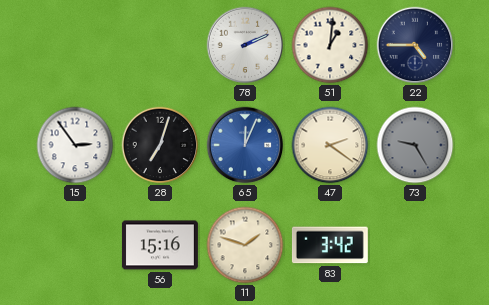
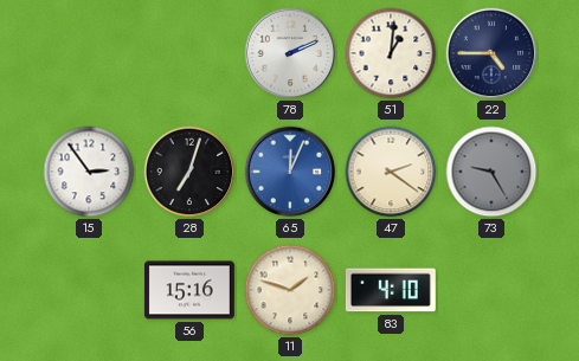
83: 3:42 -> 4:10
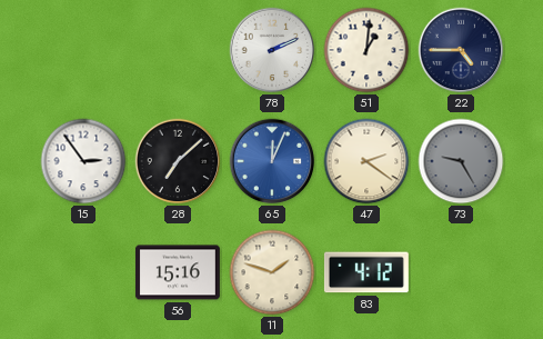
28: 7:03 -> 7:08
83: 4:10 -> 4:12
